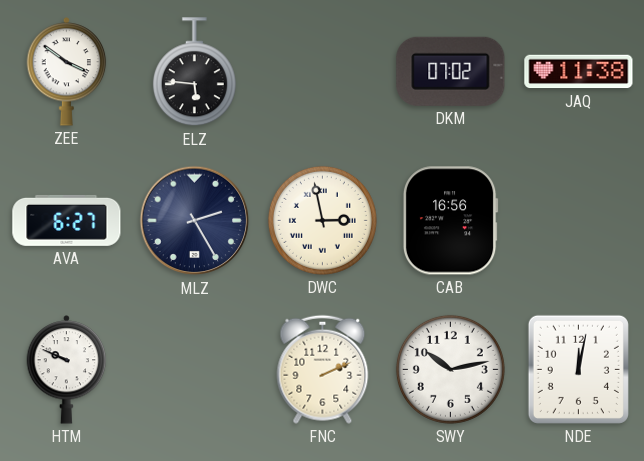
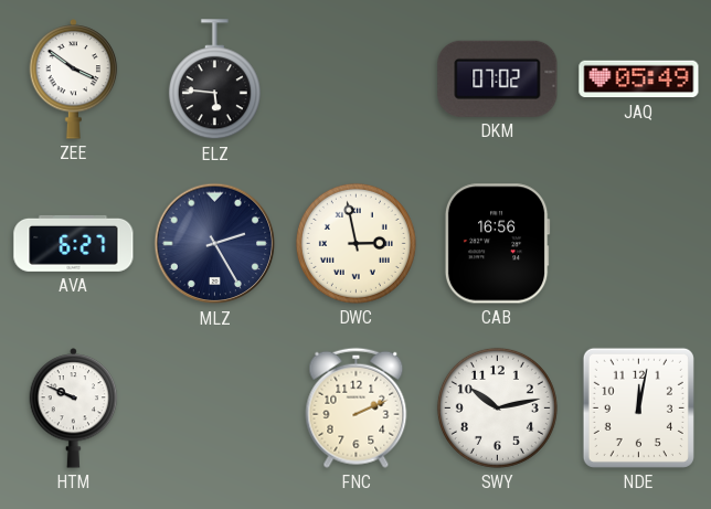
JAQ: 11:38 -> 05:49
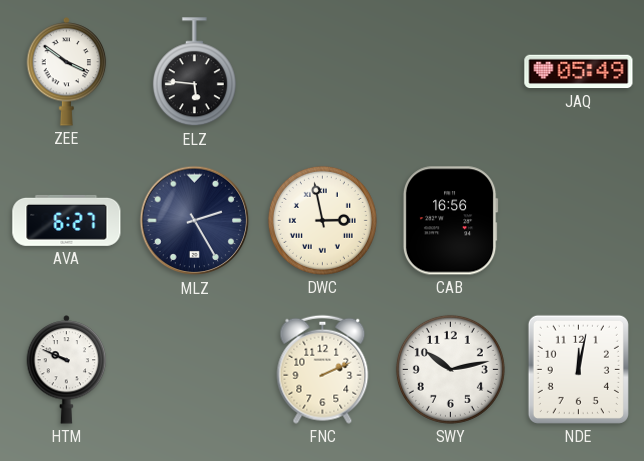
DKM: 07:02 -> none
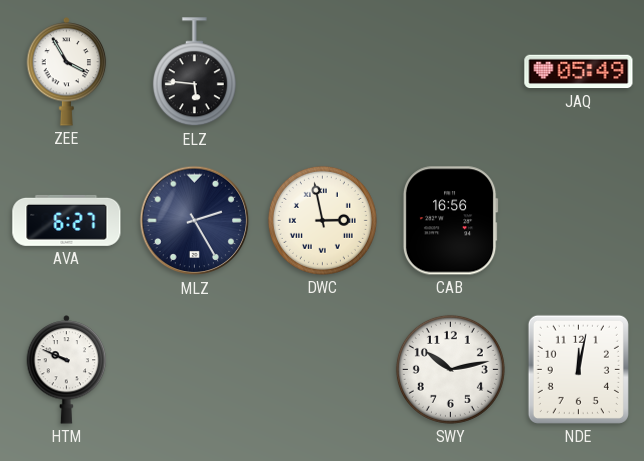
ZEE: 3:51 -> 3:55
FNC: 2:11 -> none
